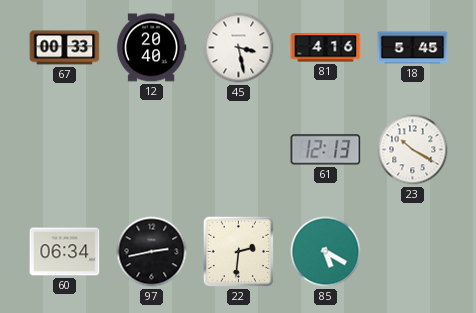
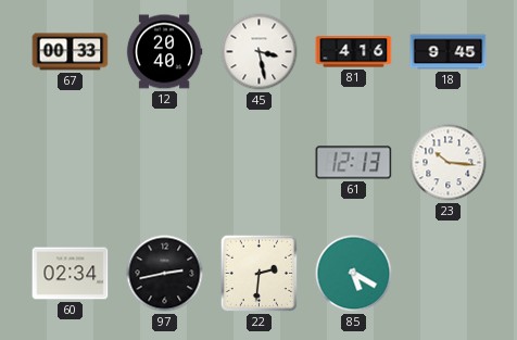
18: 5:45 -> 9:45
23: 10:20 -> 10:16
60: 06:34 -> 02:34
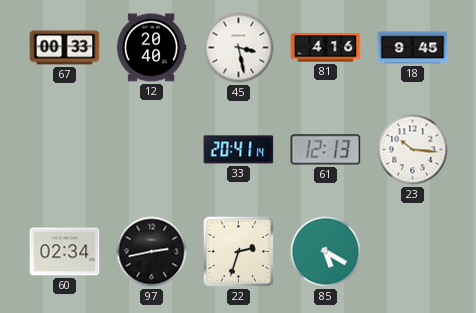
33: none -> 20:41
22: 2:31 -> 2:33
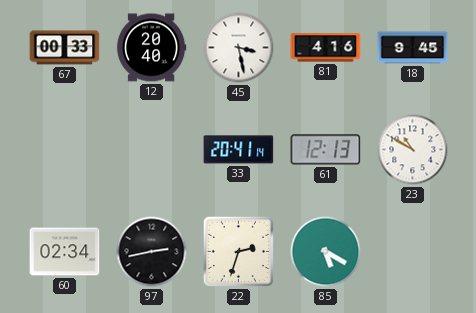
23: 10:16 -> 10:50
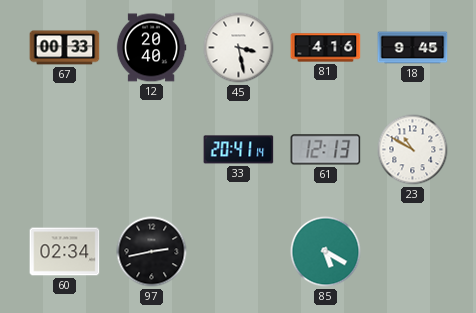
22: 2:33 -> none
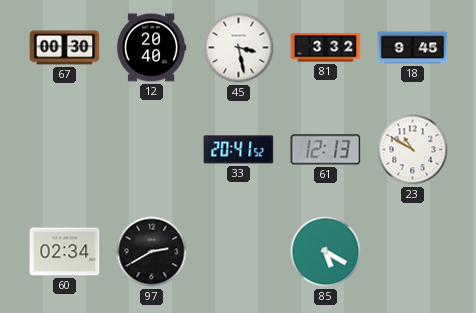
67: 00:33 -> 00:30
81: 4:16 -> 3:32
33: 20:41:14 -> 20:41:52
97: 2:43 -> 2:40
